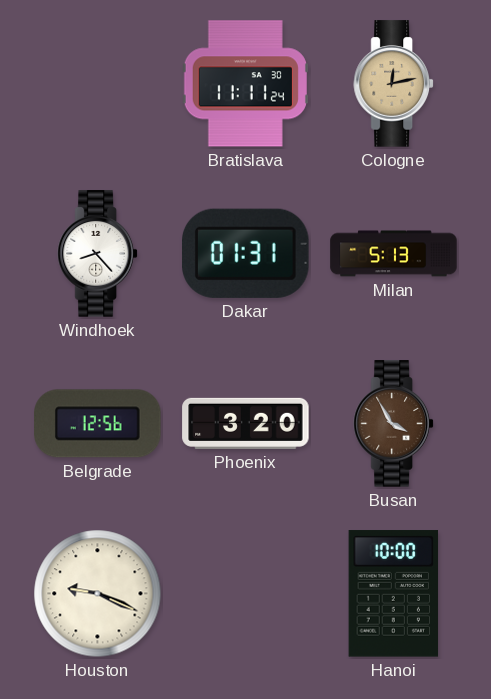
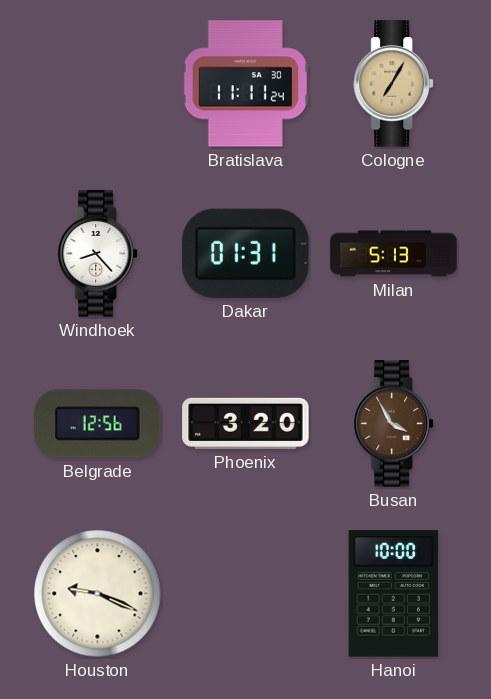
Cologne: 12:13 -> 7:05
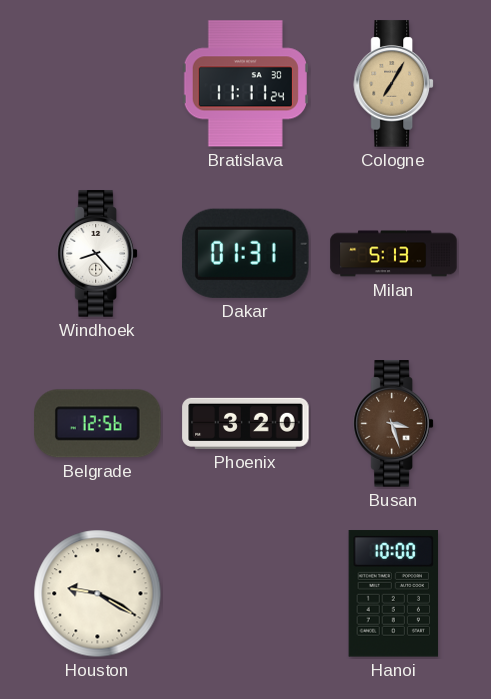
Busan: 3:55 -> 3:27
Houston: 9:19 -> 9:20
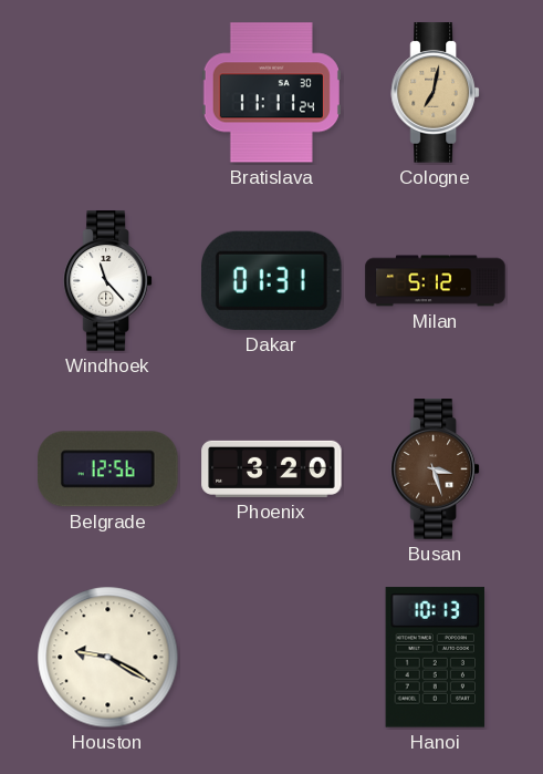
Cologne: 7:05 -> 7:02
Windhoek: 8:23 -> 11:23
Milan: 5:13 -> 5:12
Hanoi: 10:00 -> 10:13
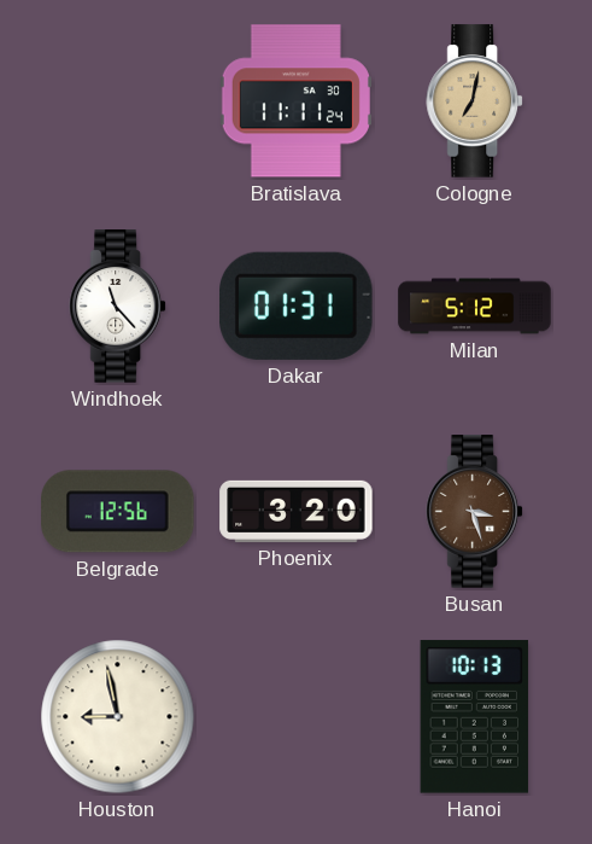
Houston: 9:20 -> 8:58
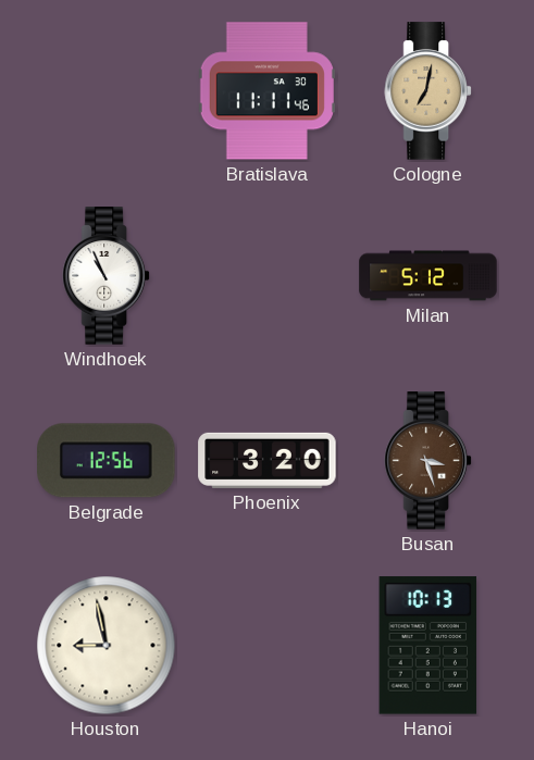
Bratislava: 11:11:24 -> 11:11:46
Windhoek: 11:23 -> 10:56
Dakar: 01:31 -> none
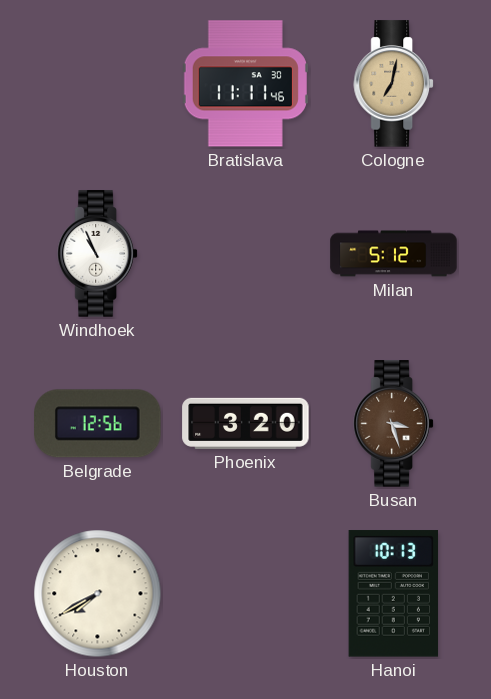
Houston: 8:58 -> 7:40
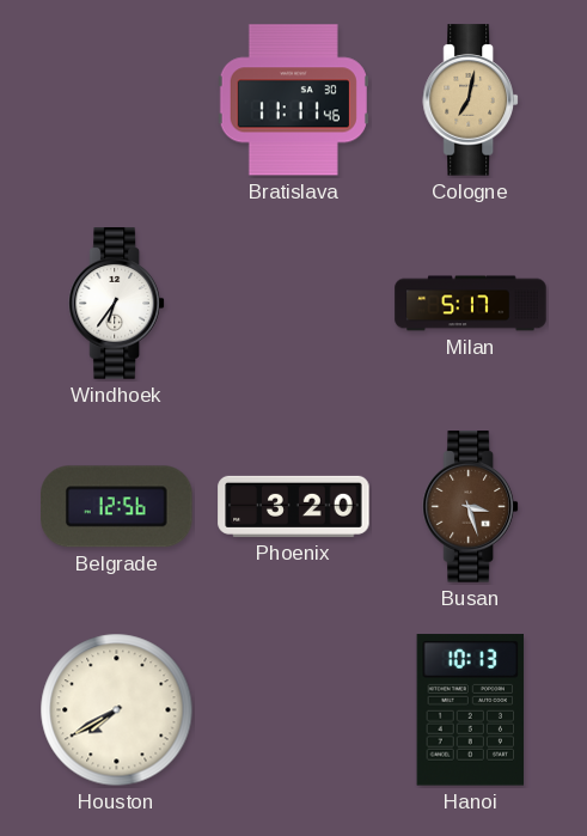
Windhoek: 10:56 -> 6:36
Milan: 5:12 -> 5:17
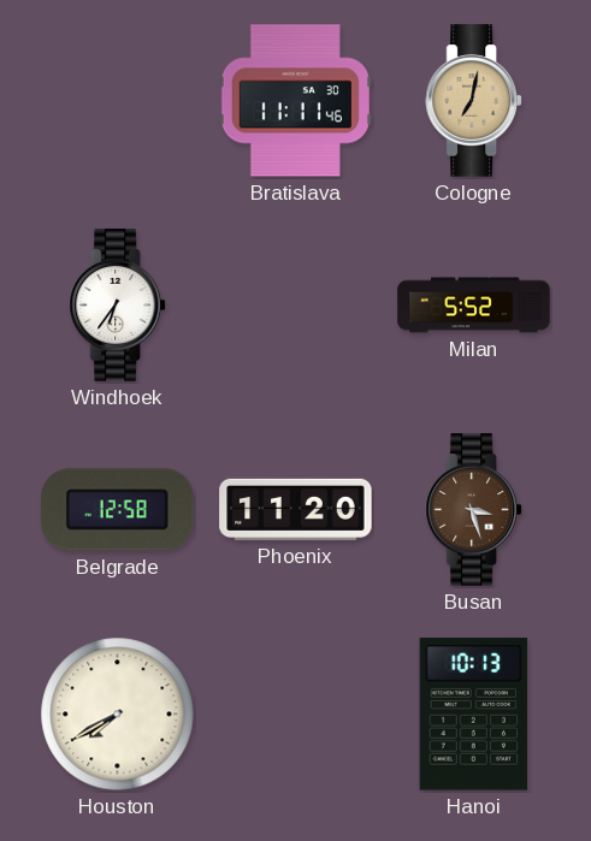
Milan: 5:17 -> 5:52
Belgrade: 12:56 -> 12:58
Phoenix: 3:20 -> 11:20
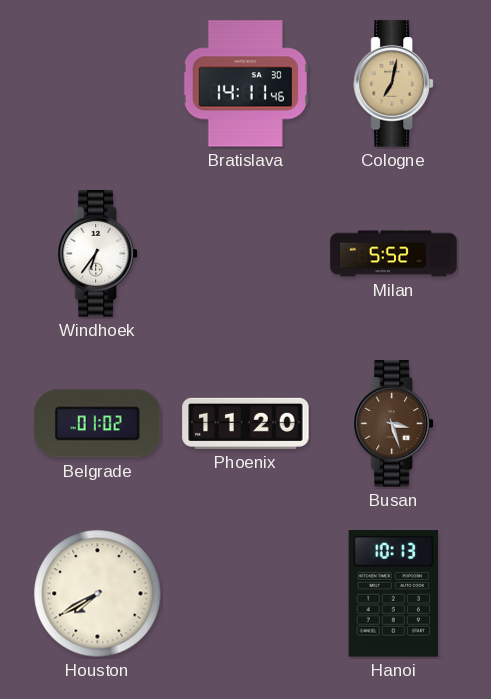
Bratislava: 11:11 -> 14:11
Belgrade: 12:58 -> 01:02
